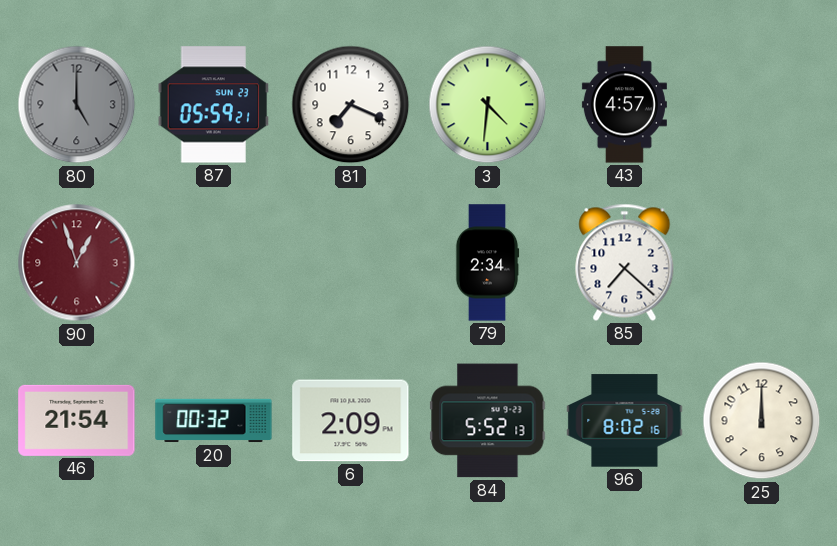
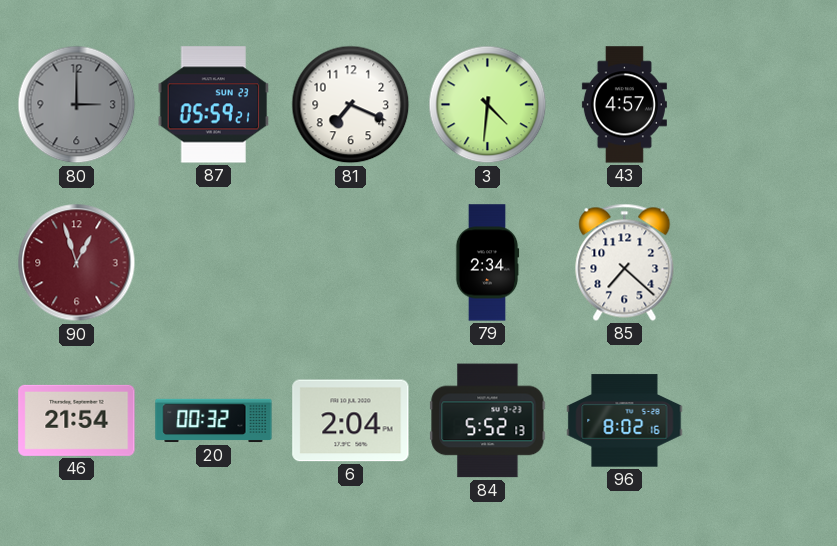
80: 5:00 -> 3:00
6: 2:09 -> 2:04
25: 12:00 -> none
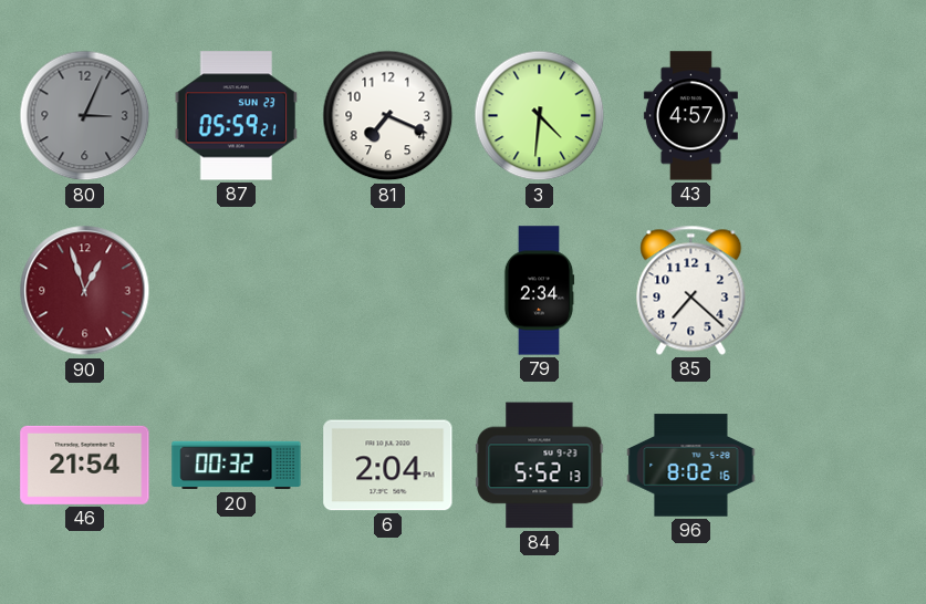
80: 3:00 -> 3:04
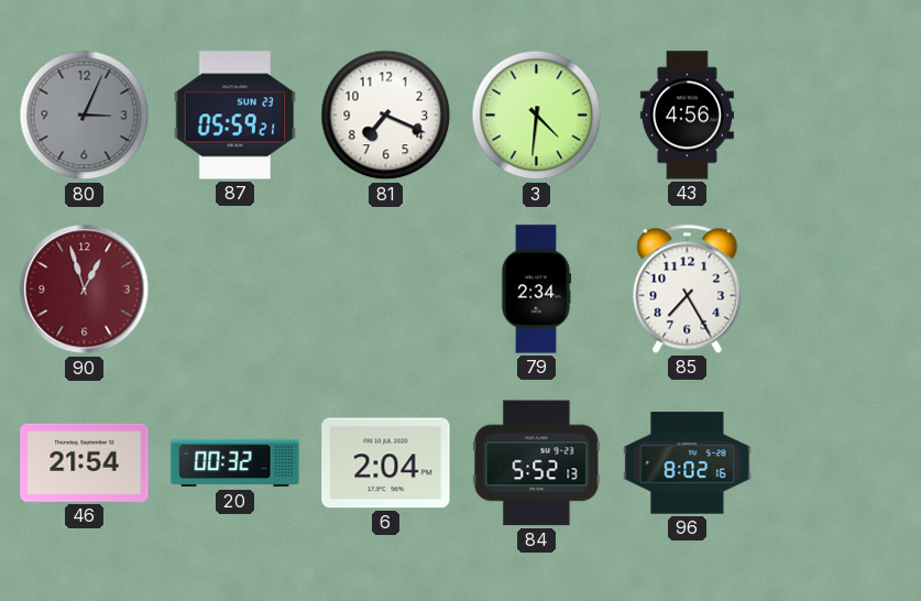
43: 4:57 -> 4:56
85: 7:22 -> 7:25
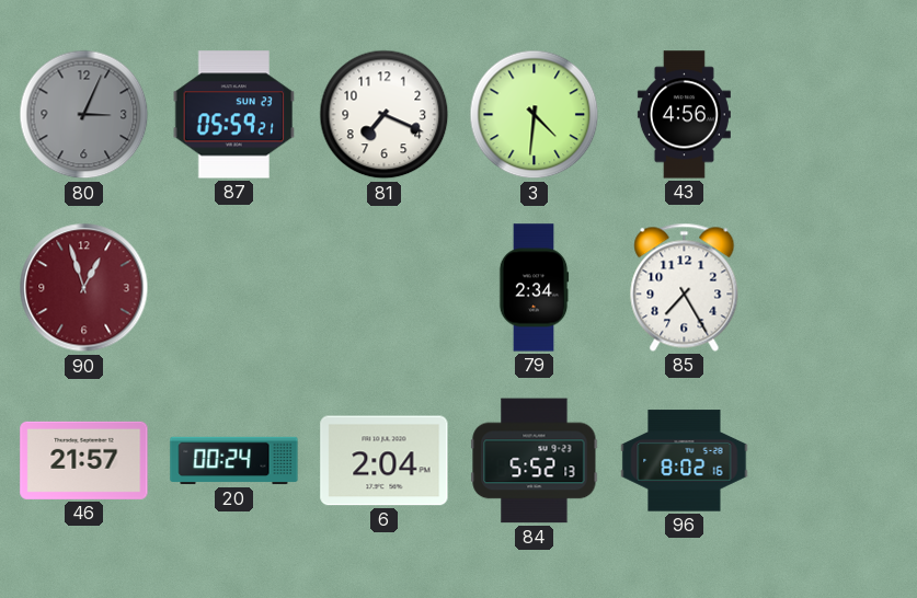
46: 21:54 -> 21:57
20: 00:32 -> 00:24
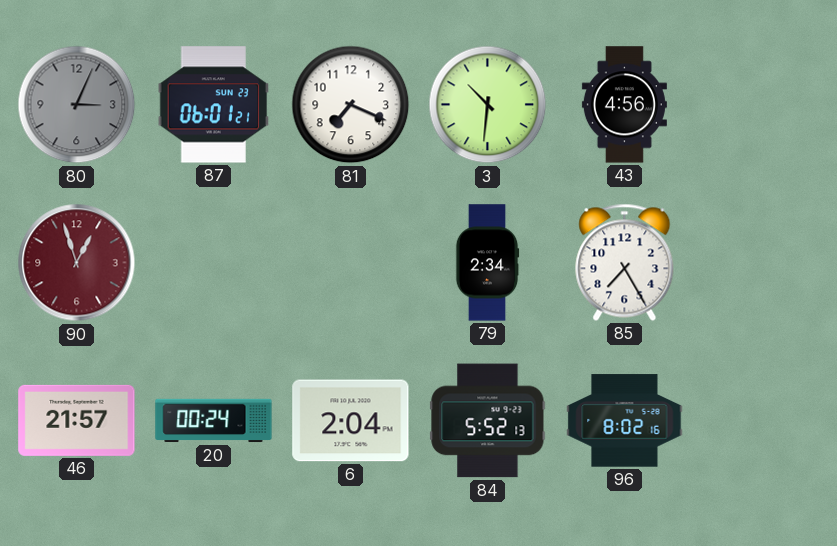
87: 05:59 -> 06:01
3: 4:31 -> 10:31
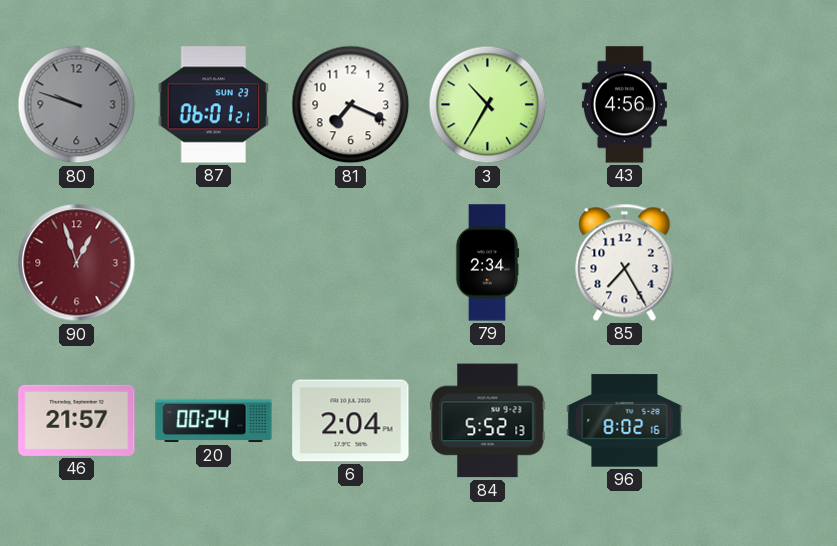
80: 3:04 -> 9:48
3: 10:31 -> 10:35
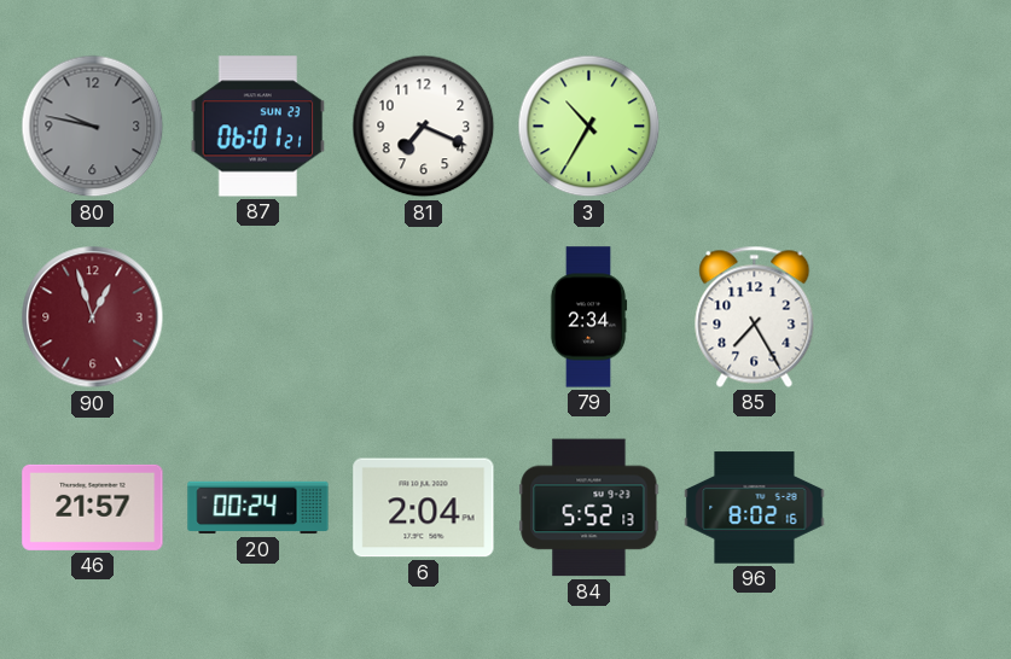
80: 9:48 -> 9:47
43: 4:56 -> none
